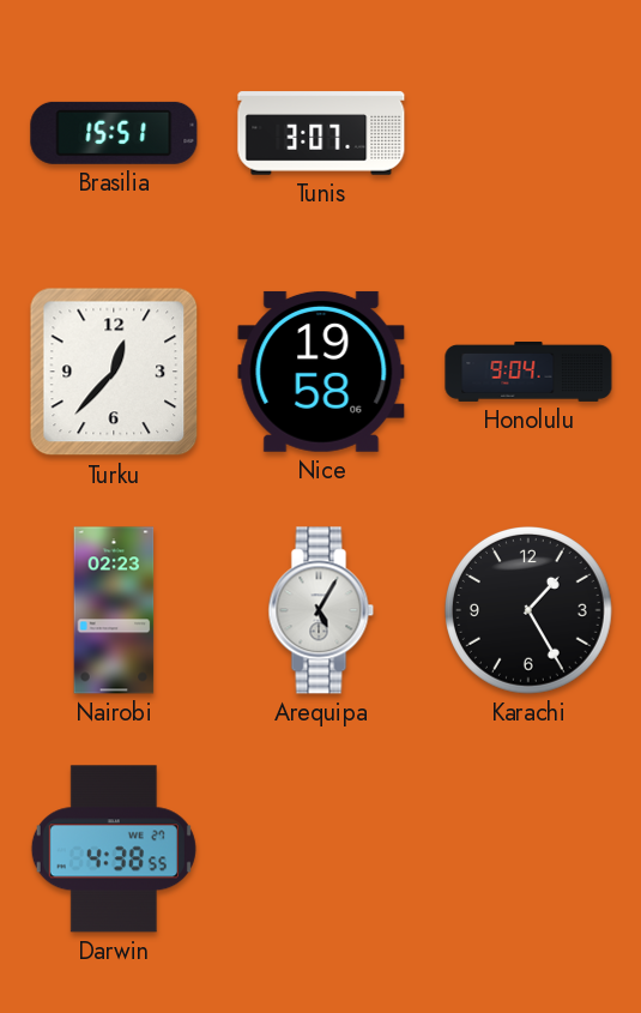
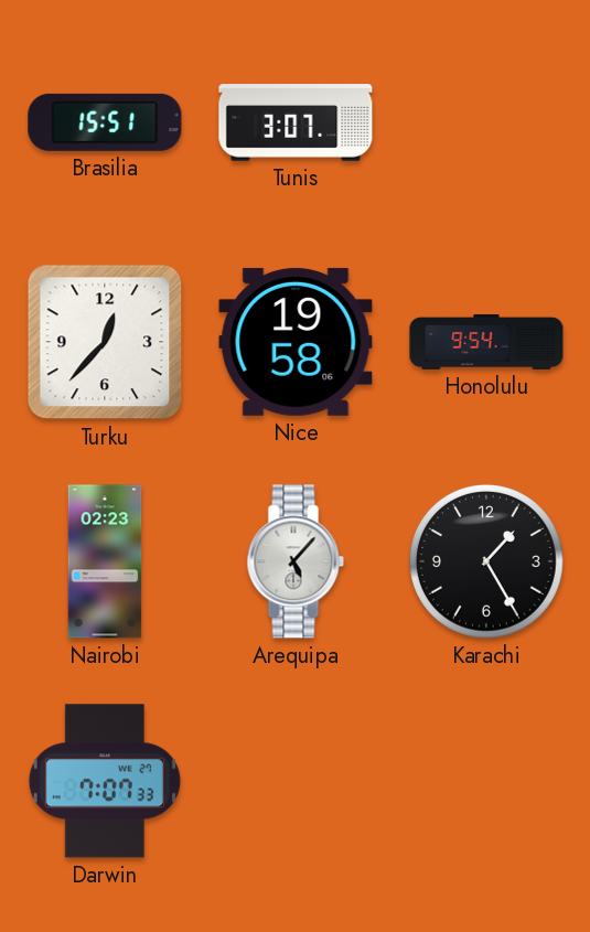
Honolulu: 9:04 -> 9:54
Arequipa: 5:05 -> 5:07
Darwin: 4:38 -> 7:07
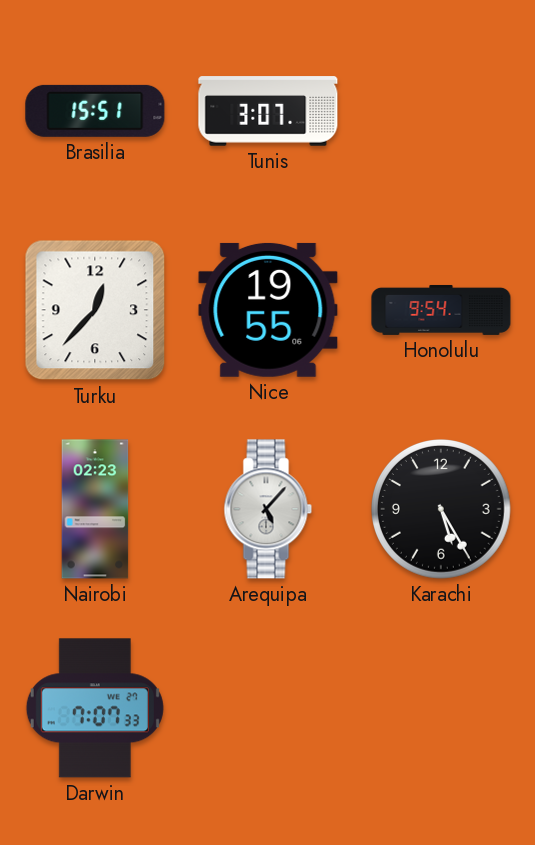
Nice: 19:58 -> 19:55
Karachi: 1:25 -> 5:25
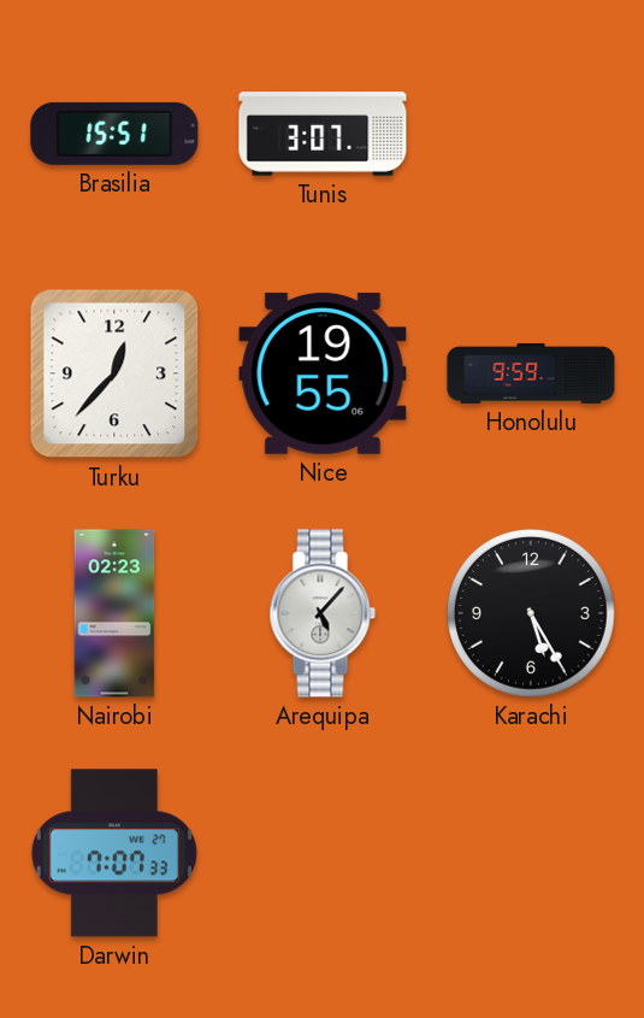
Honolulu: 9:54 -> 9:59
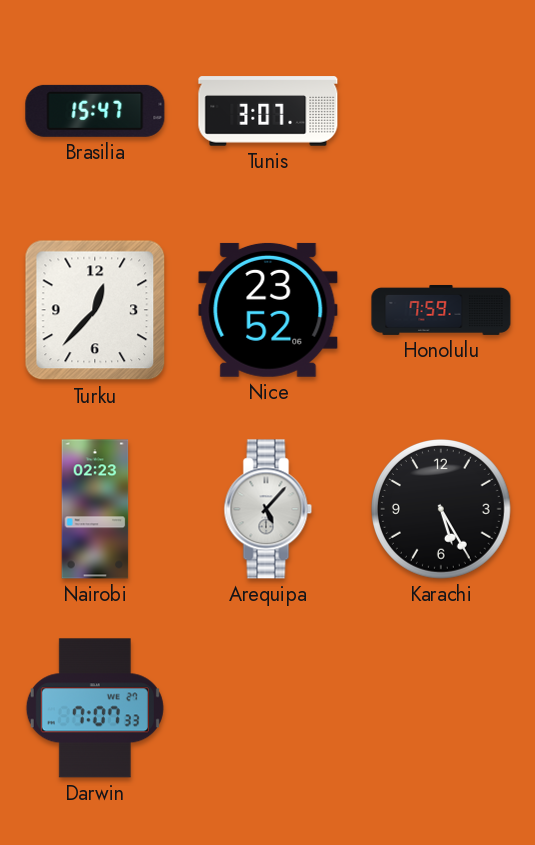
Brasilia: 15:51 -> 15:47
Nice: 19:55 -> 23:52
Honolulu: 9:59 -> 7:59
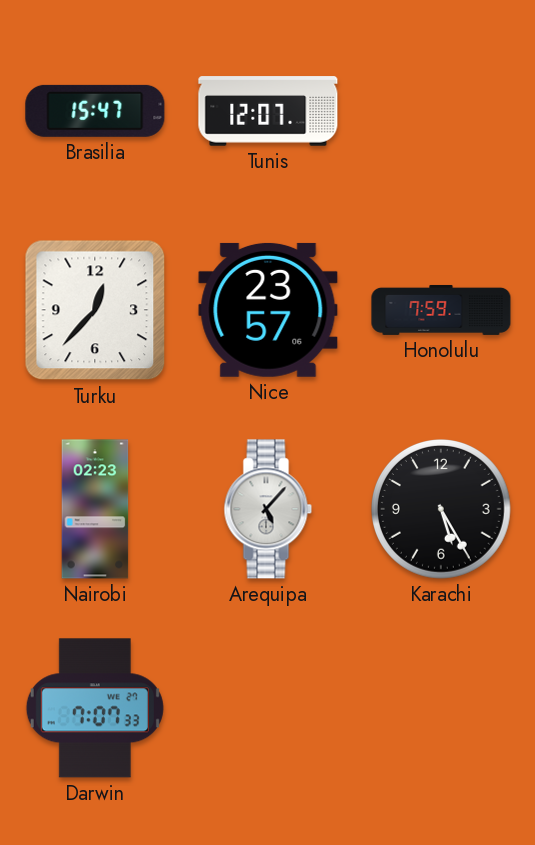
Tunis: 3:07 -> 12:07
Nice: 23:52 -> 23:57
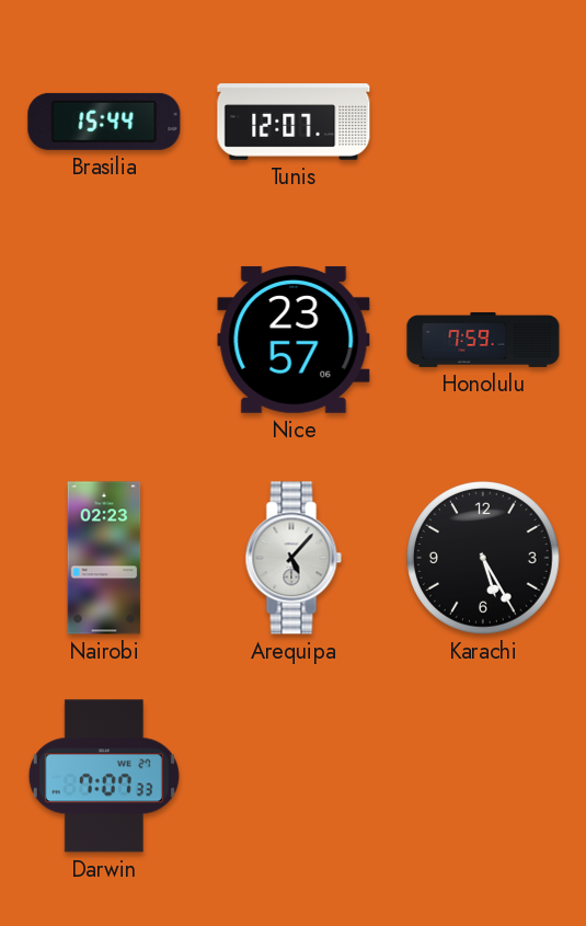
Brasilia: 15:47 -> 15:44
Turku: 12:37 -> none
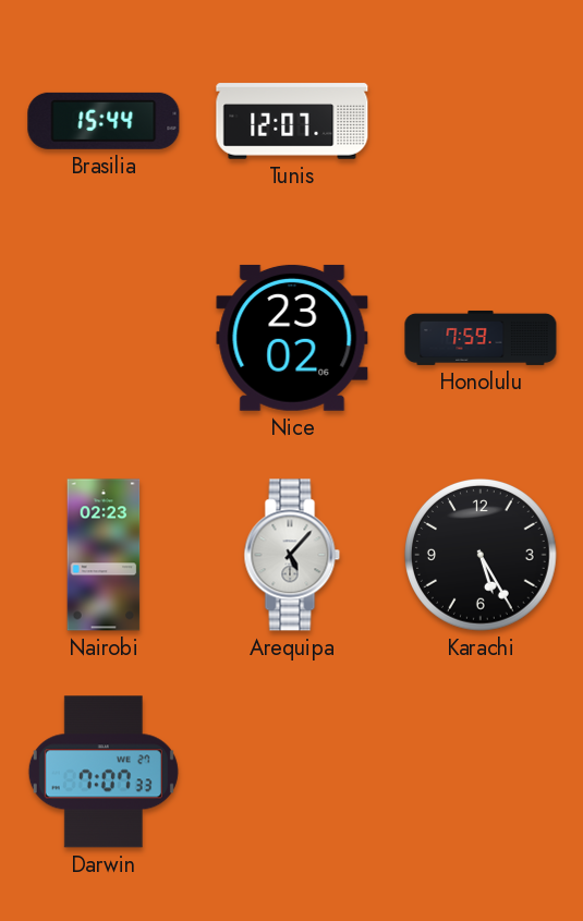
Nice: 23:57 -> 23:02
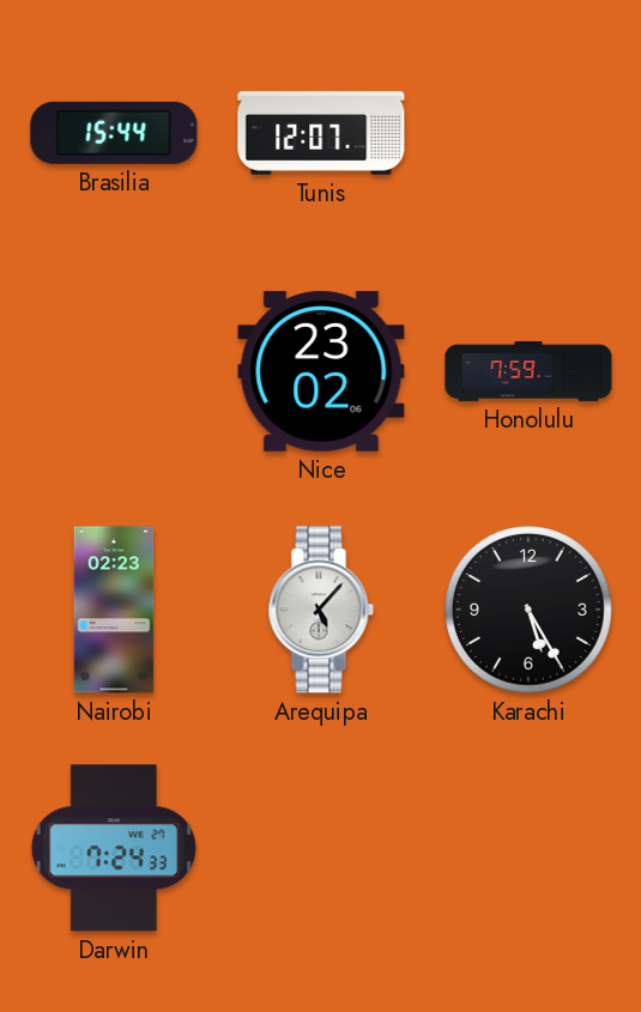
Darwin: 7:07 -> 7:24
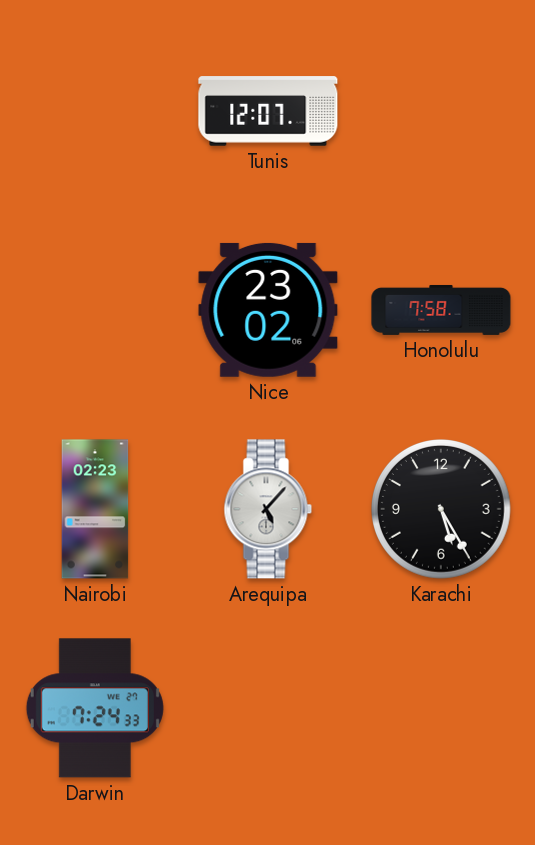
Brasilia: 15:44 -> none
Honolulu: 7:59 -> 7:58
